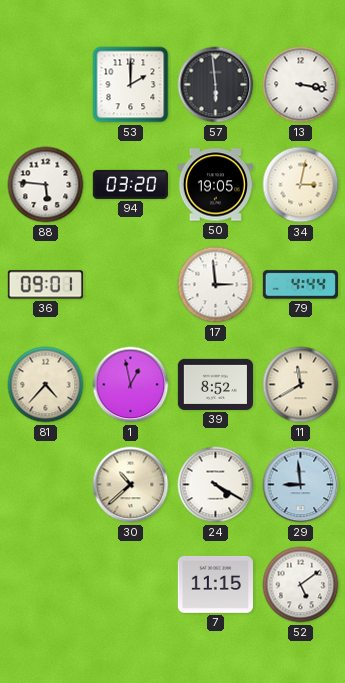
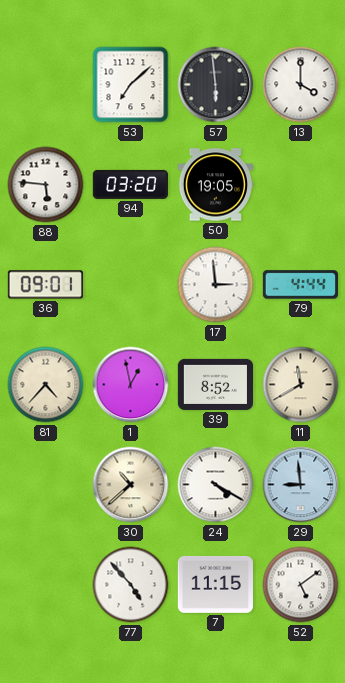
53: 2:00 -> 7:08
13: 3:17 -> 4:00
34: 3:02 -> none
77: none -> 4:53
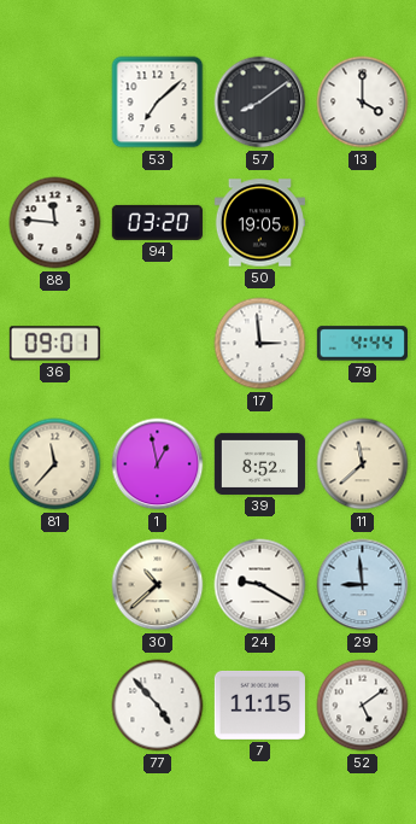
57: 5:59 -> 8:09
88: 5:46 -> 11:46
81: 4:37 -> 11:37
11: 11:40 -> 11:38
24: 4:20 -> 9:20
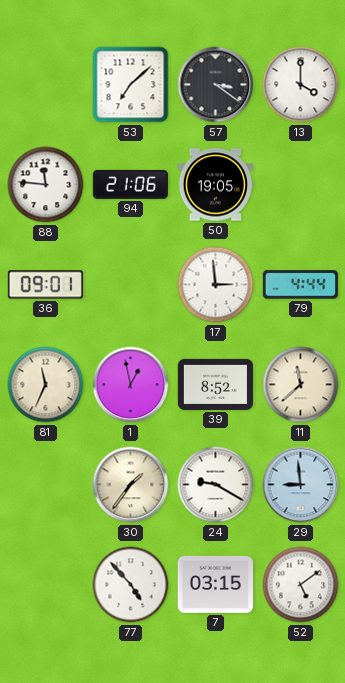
57: 8:09 -> 3:21
94: 03:20 -> 21:06
81: 11:37 -> 11:34
30: 10:38 -> 1:36
7: 11:15 -> 03:15
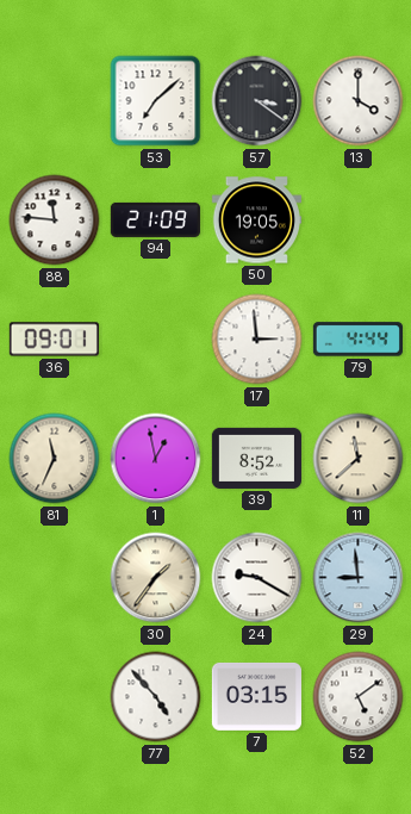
94: 21:06 -> 21:09
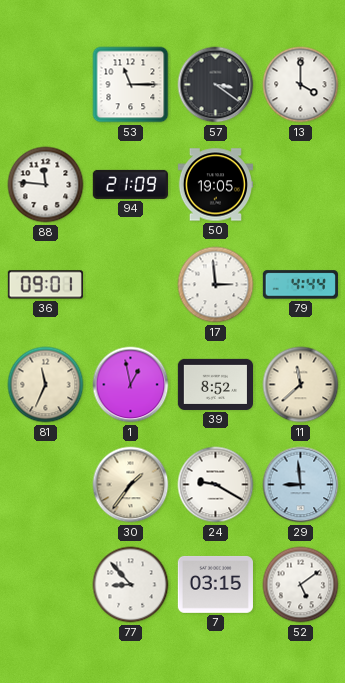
53: 7:08 -> 11:15
77: 4:53 -> 8:53
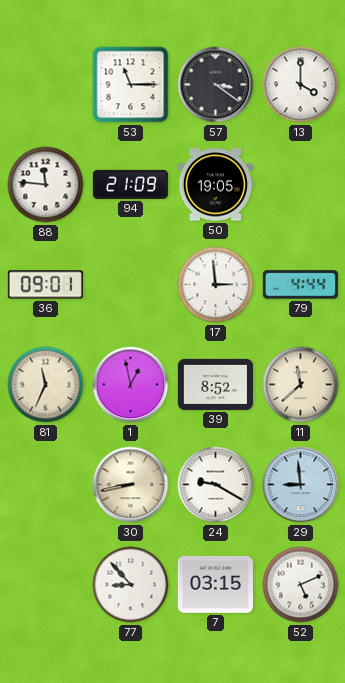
30: 1:36 -> 8:43
52: 5:09 -> 5:11
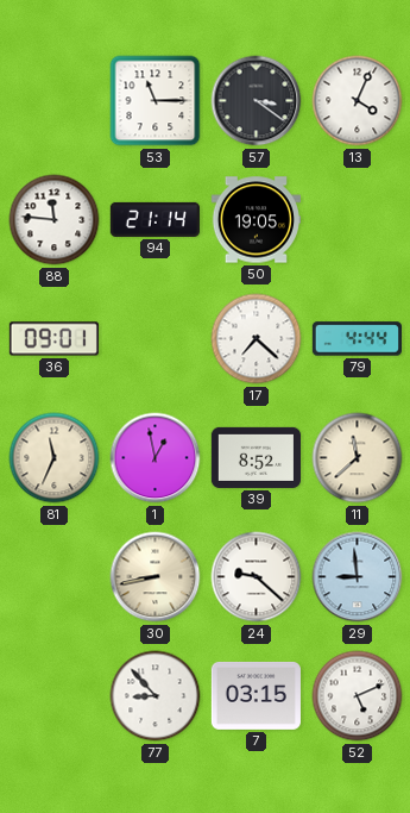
13: 4:00 -> 4:04
94: 21:09 -> 21:14
17: 2:59 -> 7:22
24: 9:20 -> 9:22
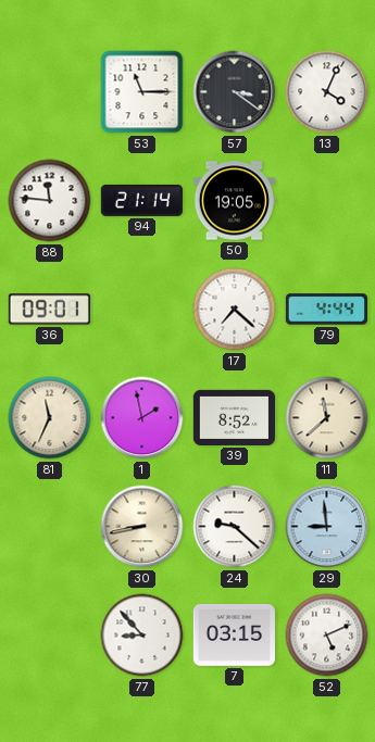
1: 12:58 -> 1:58
